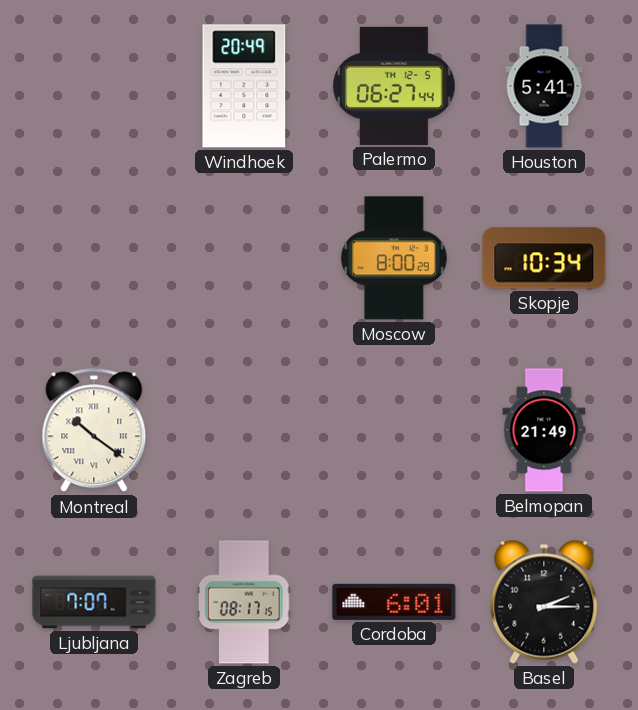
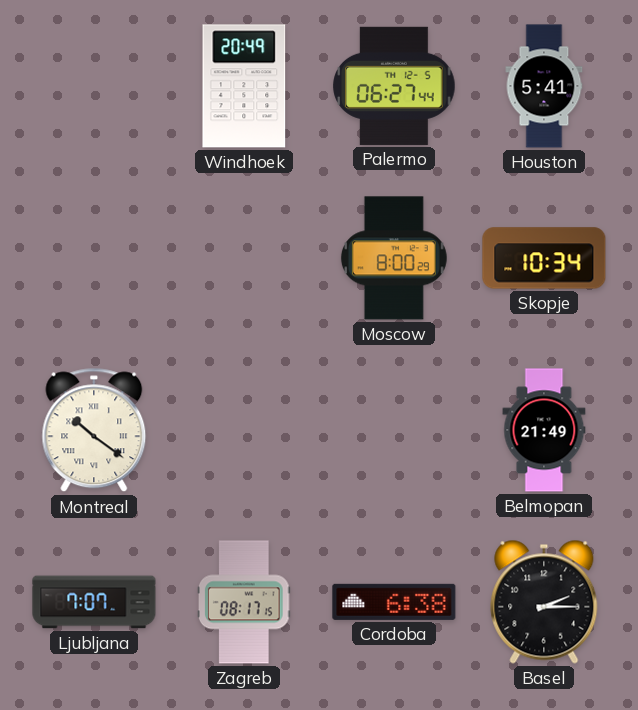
Cordoba: 6:01 -> 6:38
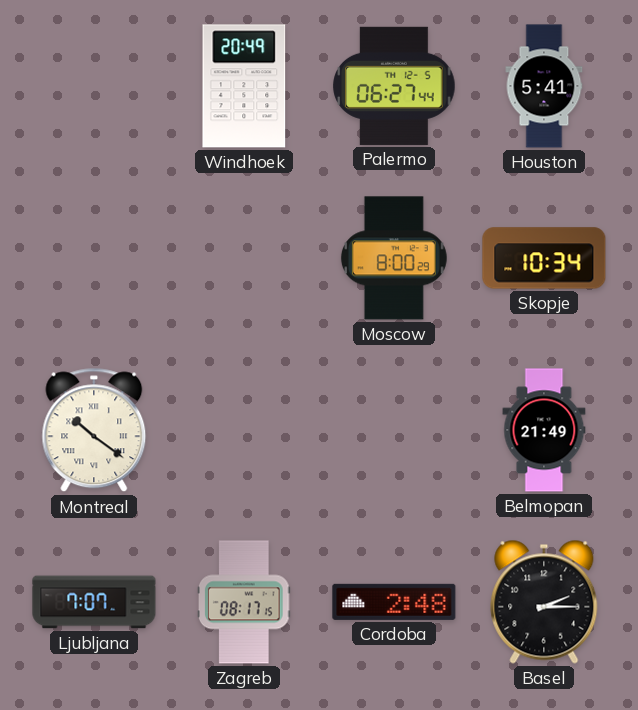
Cordoba: 6:38 -> 2:48
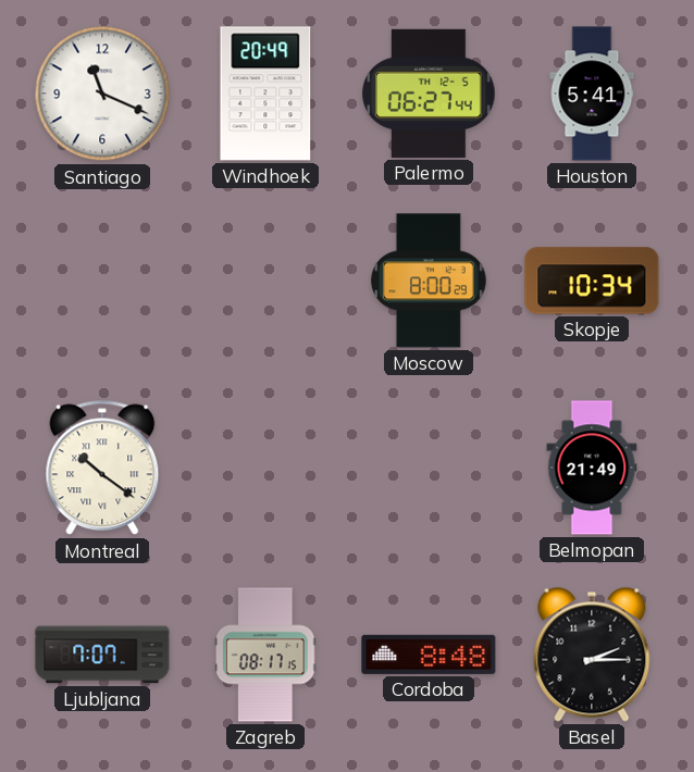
Santiago: none -> 11:19
Cordoba: 2:48 -> 8:48
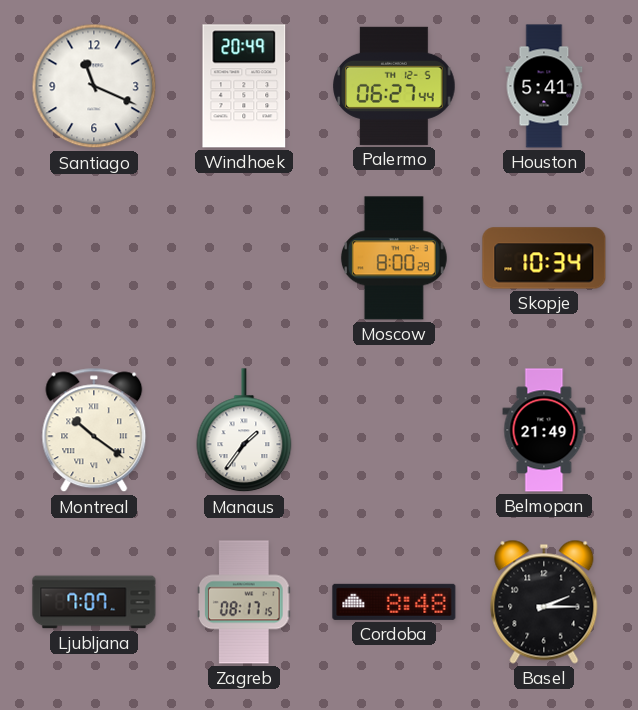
Manaus: none -> 1:36
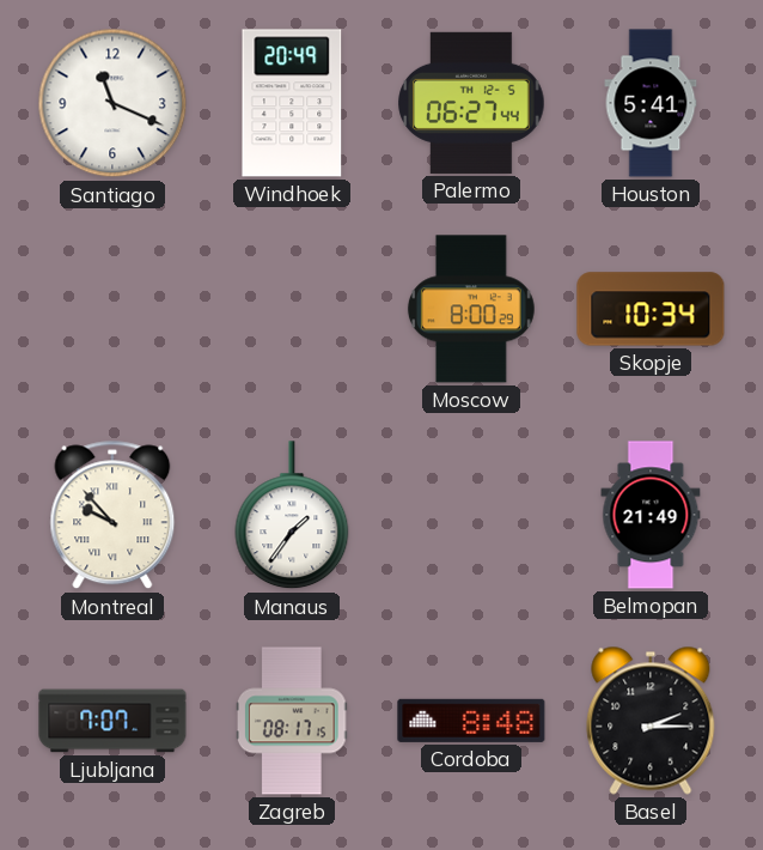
Montreal: 10:21 -> 9:53
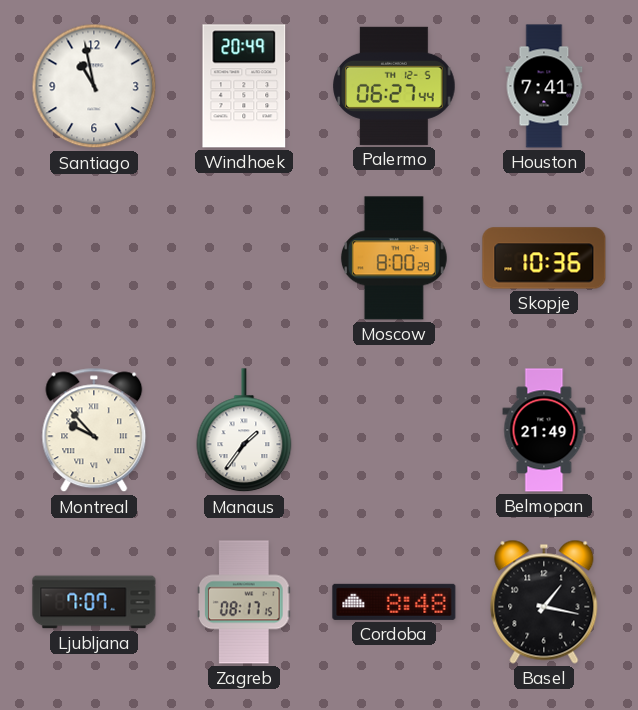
Santiago: 11:19 -> 10:58
Houston: 5:41 -> 7:41
Skopje: 10:34 -> 10:36
Basel: 2:15 -> 1:17
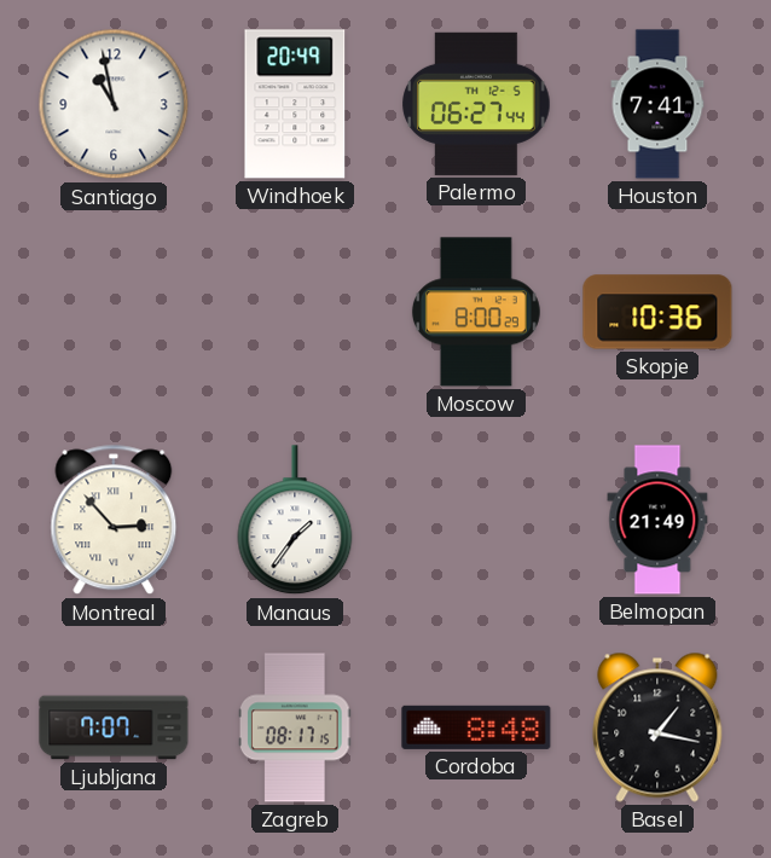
Montreal: 9:53 -> 2:53
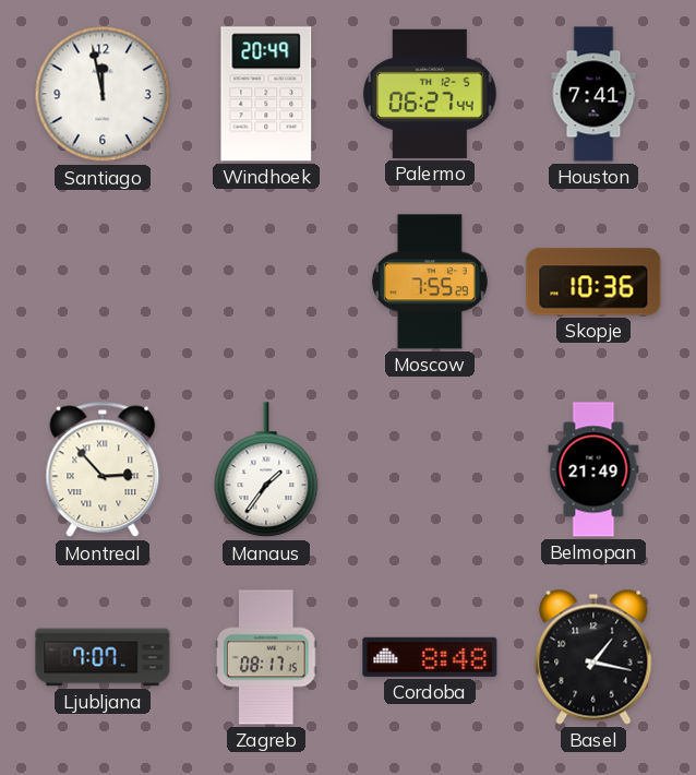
Santiago: 10:58 -> 11:58
Moscow: 8:00 -> 7:55
